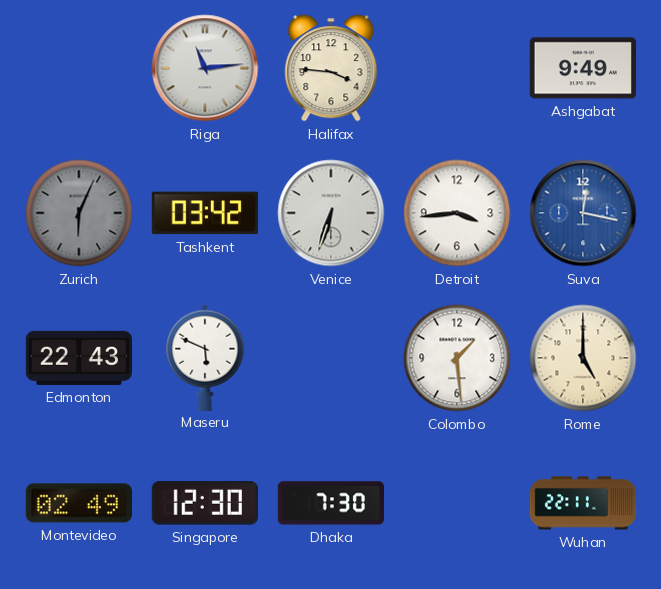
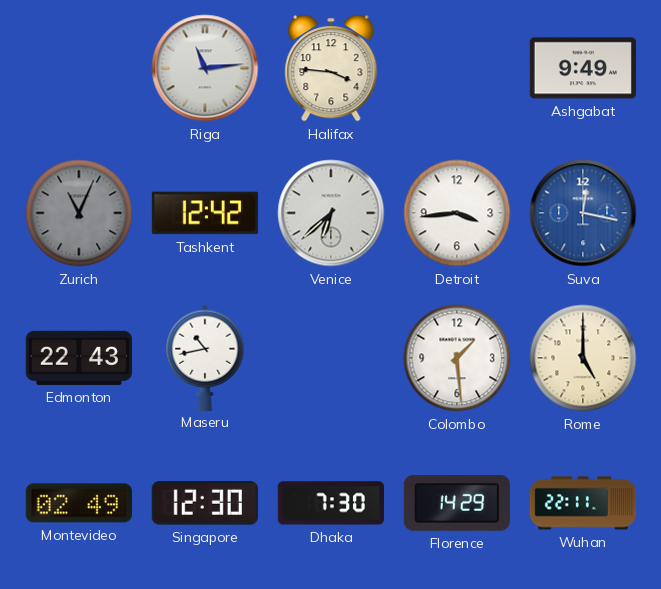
Zurich: 6:04 -> 11:04
Tashkent: 03:42 -> 12:42
Venice: 6:33 -> 6:38
Maseru: 5:49 -> 10:43
Florence: none -> 14:29
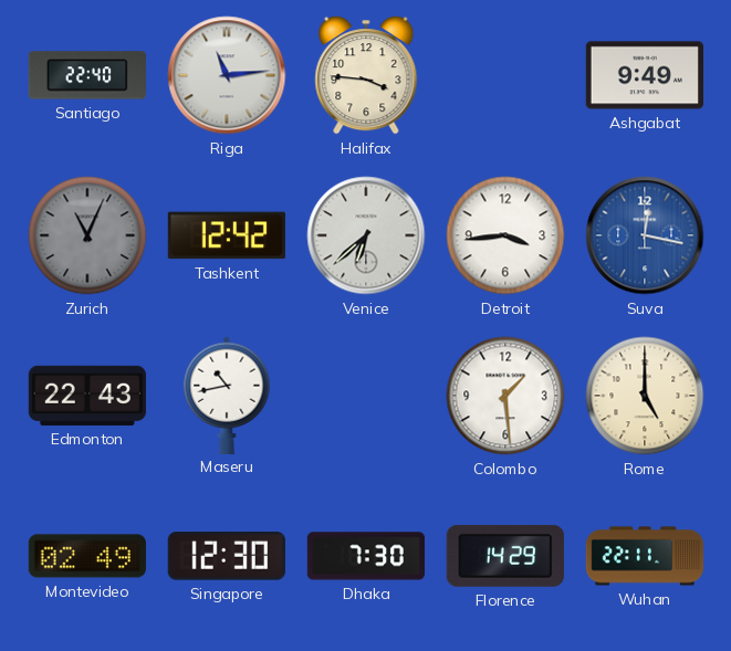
Santiago: none -> 22:40
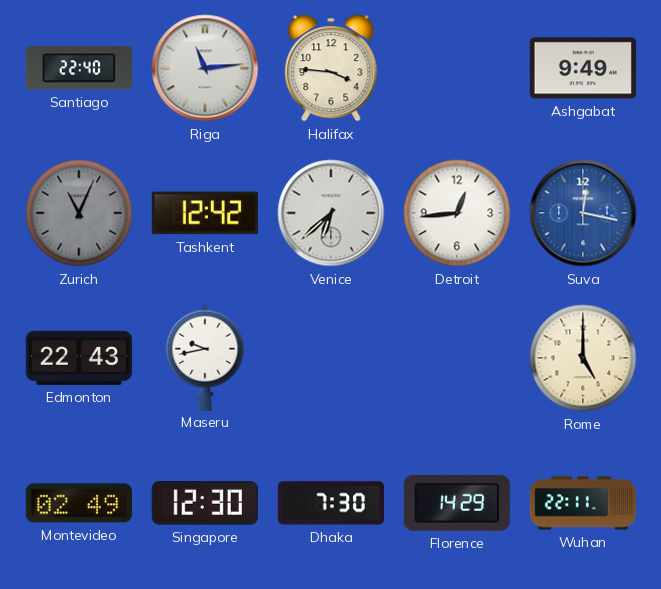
Detroit: 3:44 -> 12:44
Maseru: 10:43 -> 9:43
Colombo: 1:29 -> none
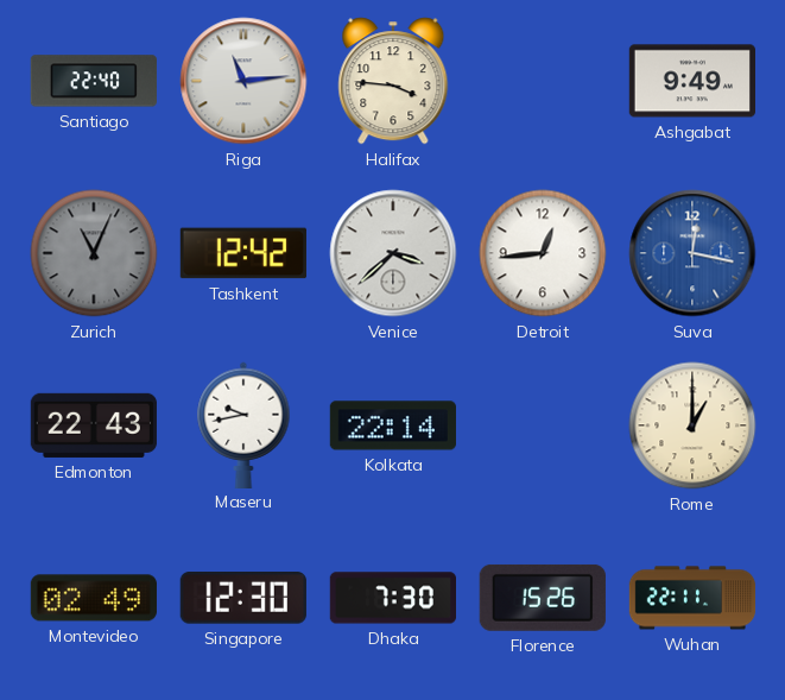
Venice: 6:38 -> 3:38
Kolkata: none -> 22:14
Rome: 5:00 -> 1:00
Florence: 14:29 -> 15:26
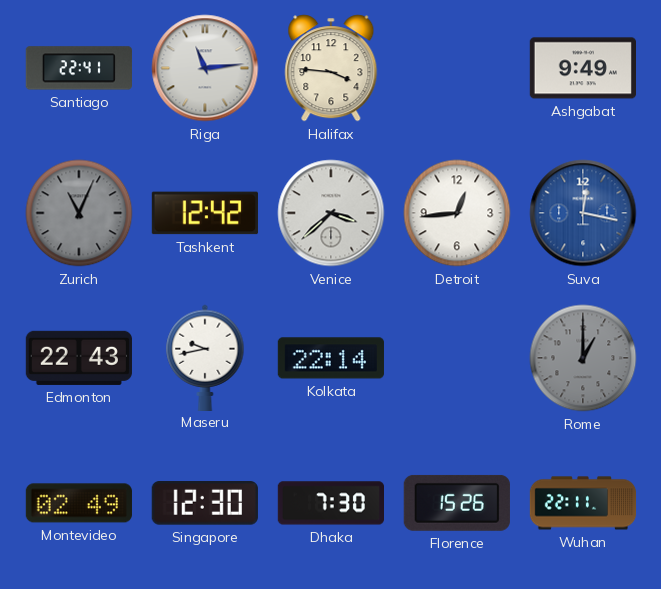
Santiago: 22:40 -> 22:41
Rome dial: cream -> grey
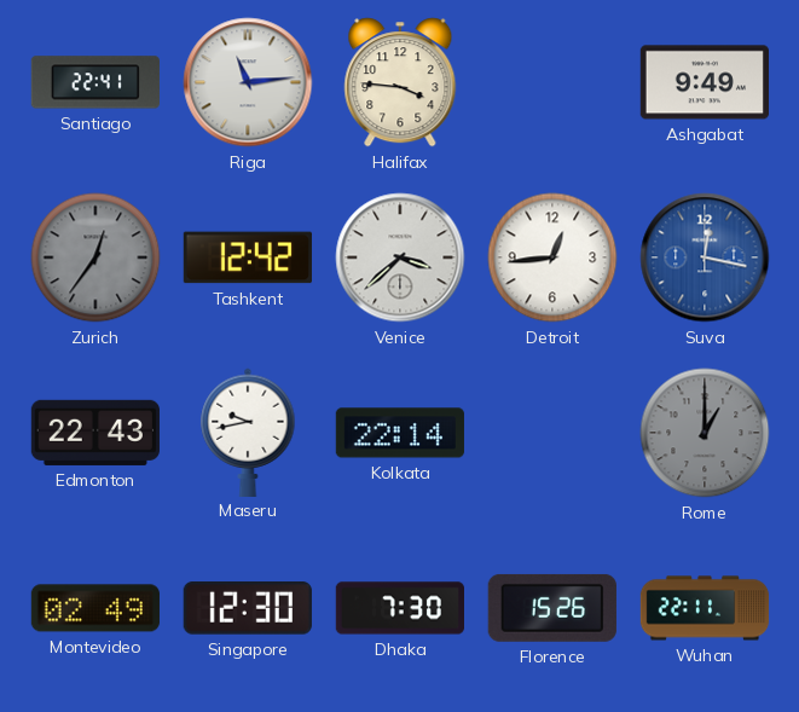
Zurich: 11:04 -> 12:36
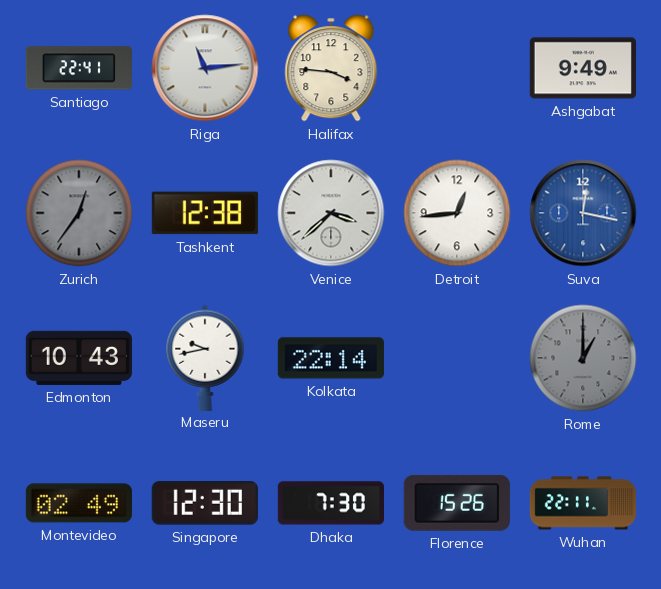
Tashkent: 12:42 -> 12:38
Edmonton: 22:43 -> 10:43
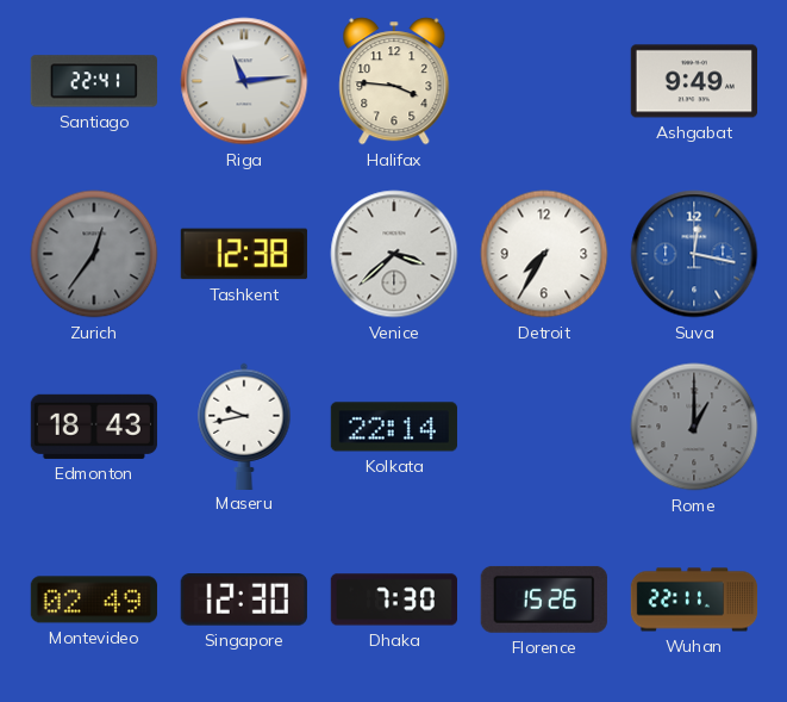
Detroit: 12:44 -> 7:35
Edmonton: 10:43 -> 18:43
